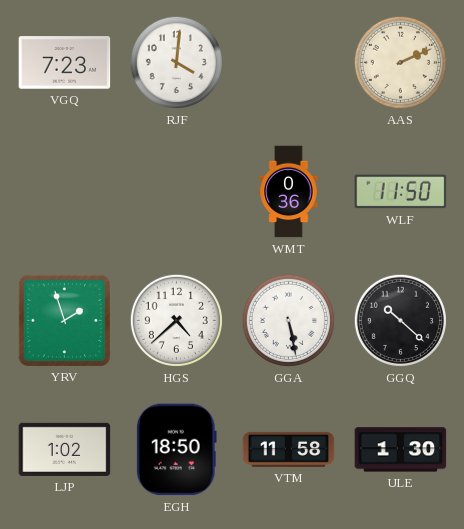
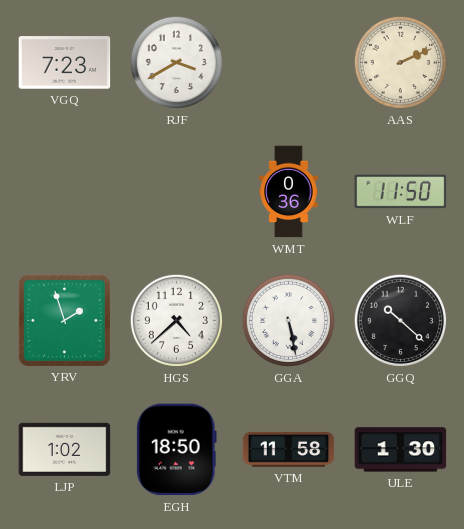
RJF: 4:01 -> 3:40
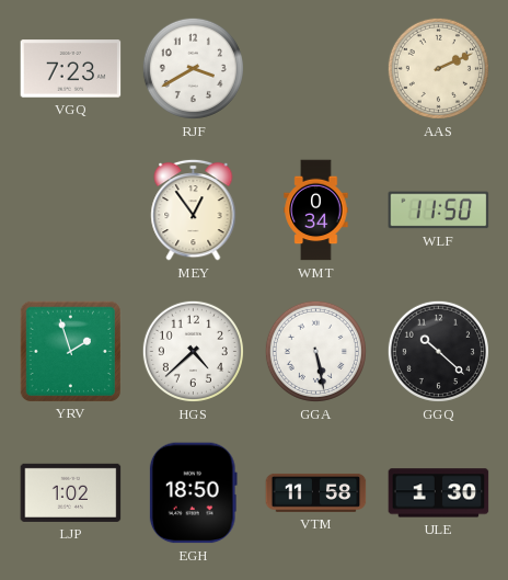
MEY: none -> 12:54
WMT: 0:36 -> 0:34
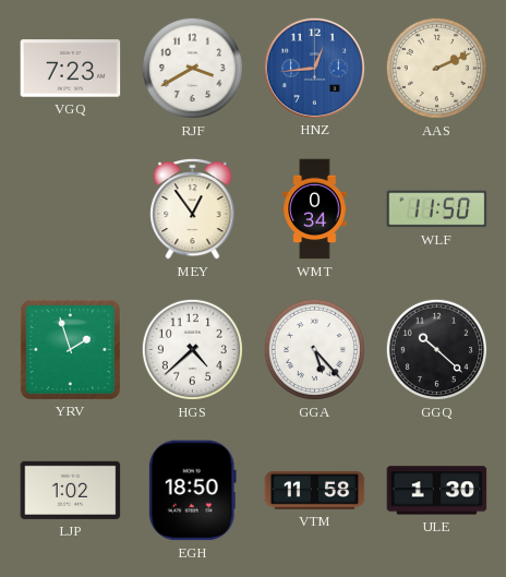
HNZ: none -> 12:44
GGA: 5:28 -> 5:23
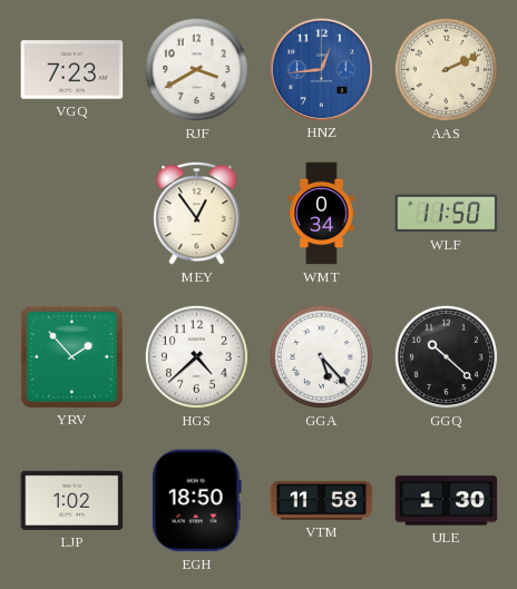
YRV: 1:57 -> 1:53
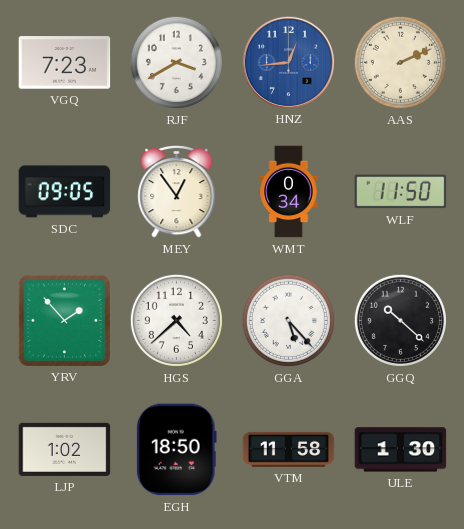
SDC: none -> 09:05
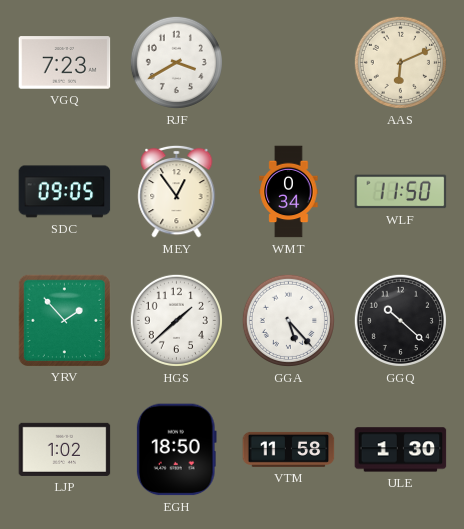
HNZ: 12:44 -> none
AAS: 2:11 -> 6:11
HGS: 4:38 -> 1:38
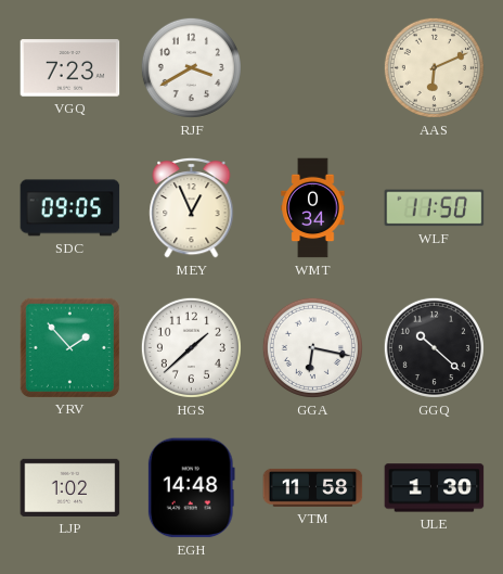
MEY: 12:54 -> 12:56
GGA: 5:23 -> 6:17
EGH: 18:50 -> 14:48
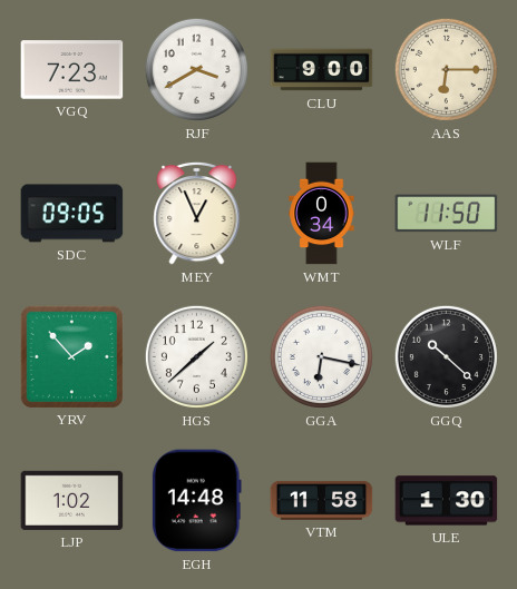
CLU: none -> 9:00
AAS: 6:11 -> 6:15
